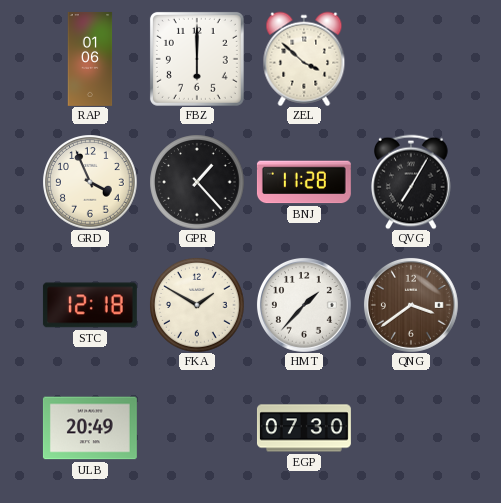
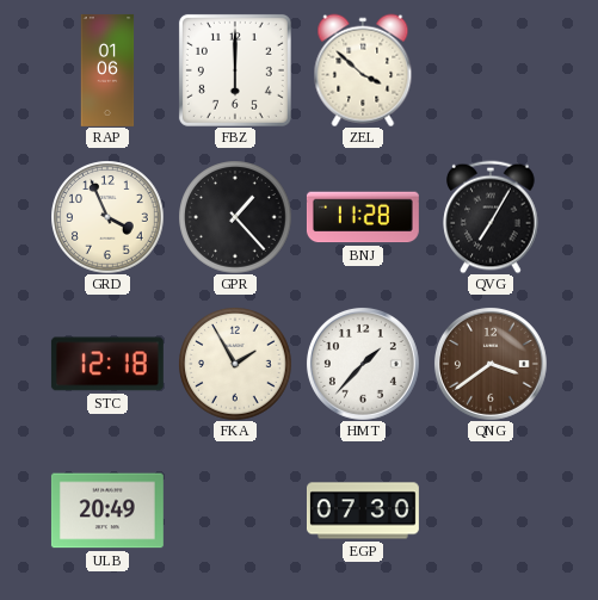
FKA: 1:50 -> 1:55
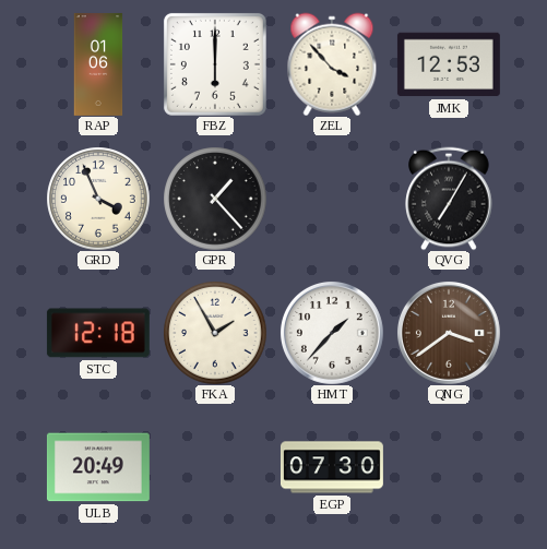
ZEL: 3:52 -> 3:53
JMK: none -> 12:53
BNJ: 11:28 -> none
